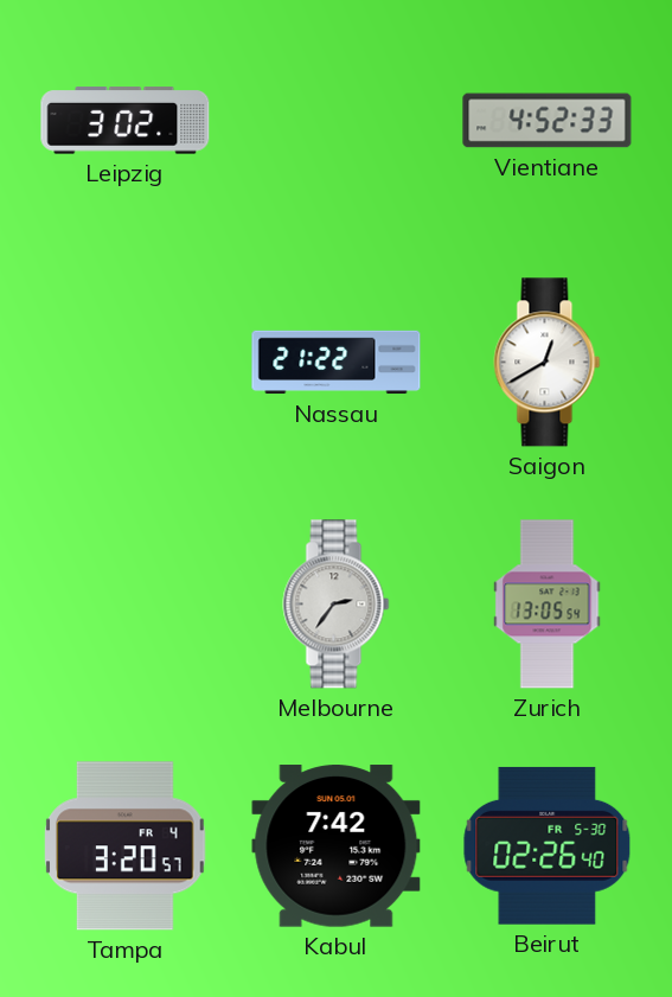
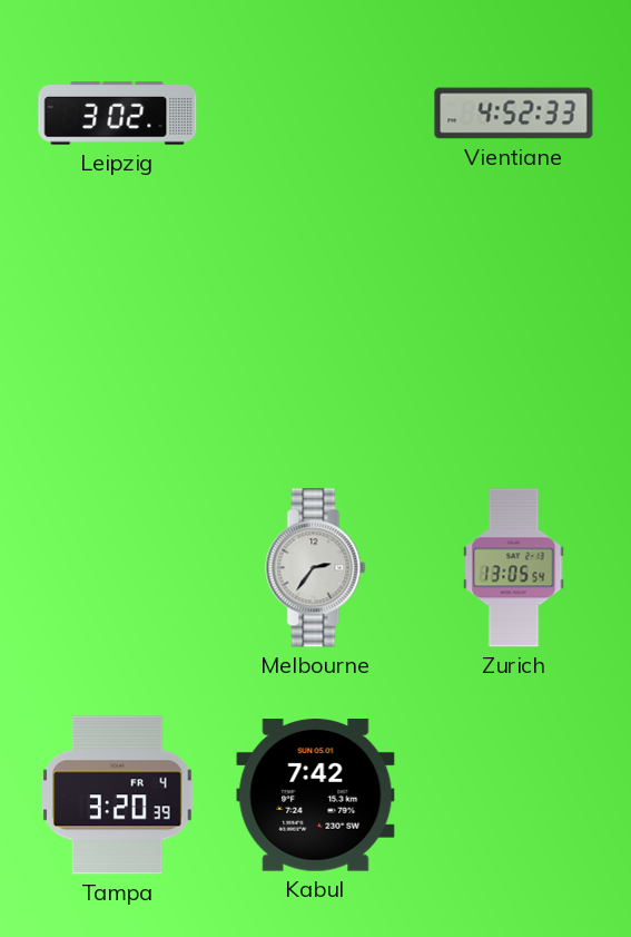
Nassau: 21:22 -> none
Saigon: 12:40 -> none
Tampa: 3:20:57 -> 3:20:39
Beirut: 02:26 -> none
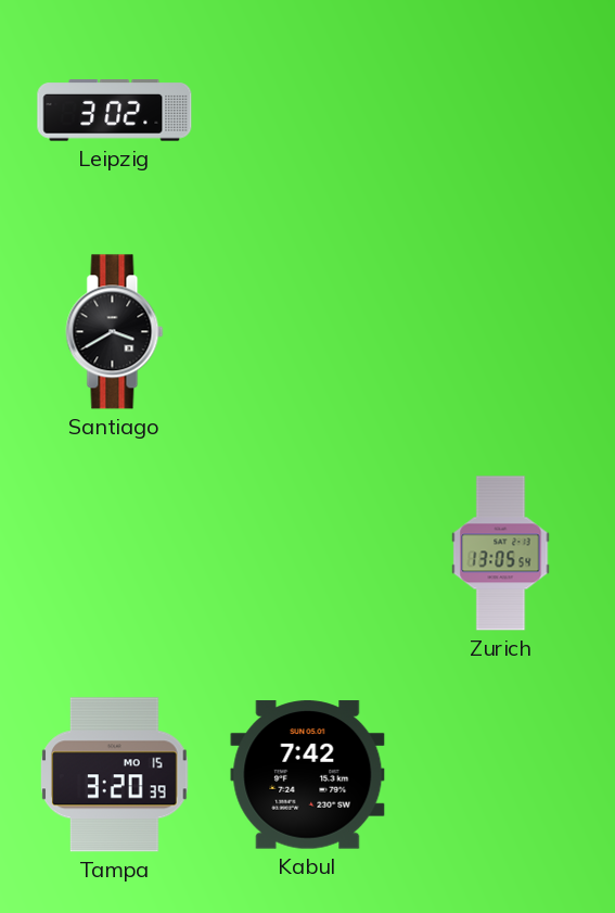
Vientiane: 4:52 -> none
Santiago: none -> 3:40
Melbourne: 2:36 -> none
Tampa date: FR 4 -> MO 15
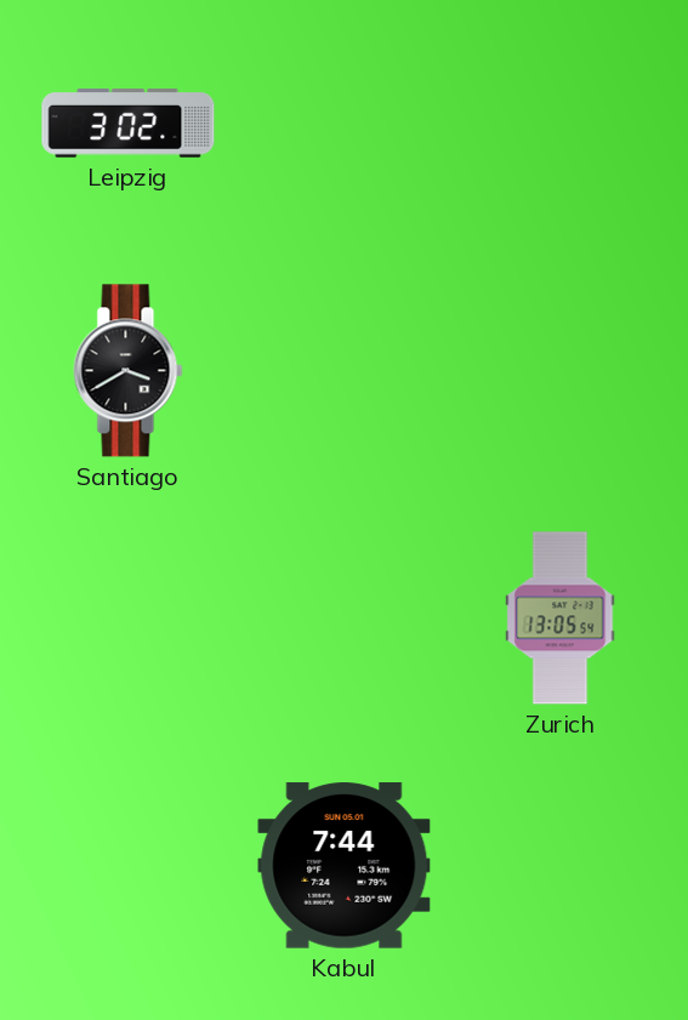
Tampa: 3:20 -> none
Kabul: 7:42 -> 7:44
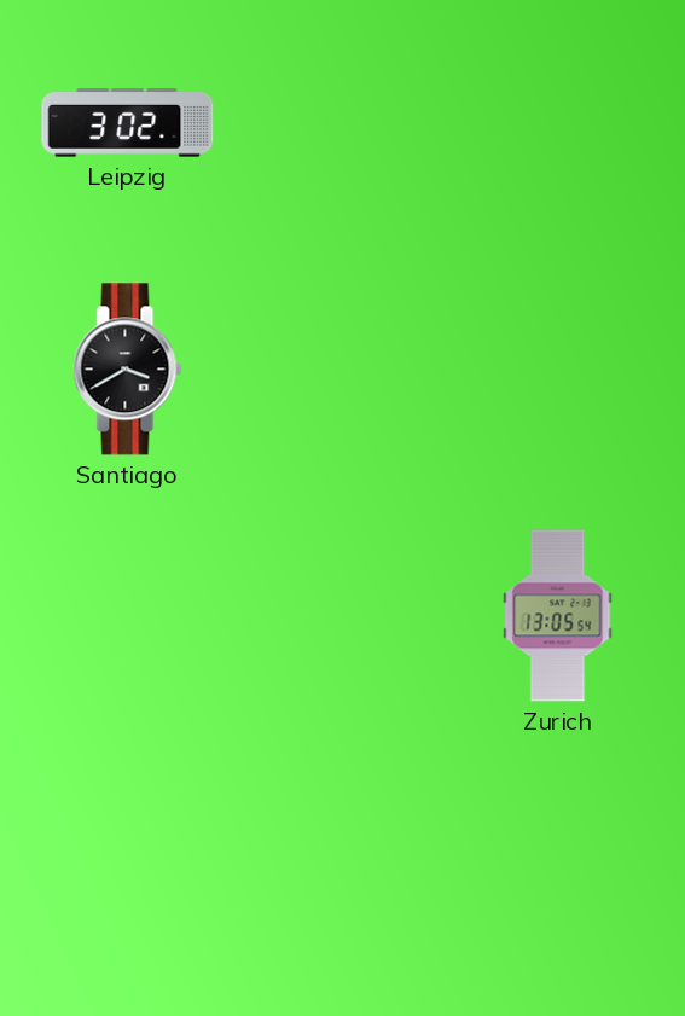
Kabul: 7:44 -> none
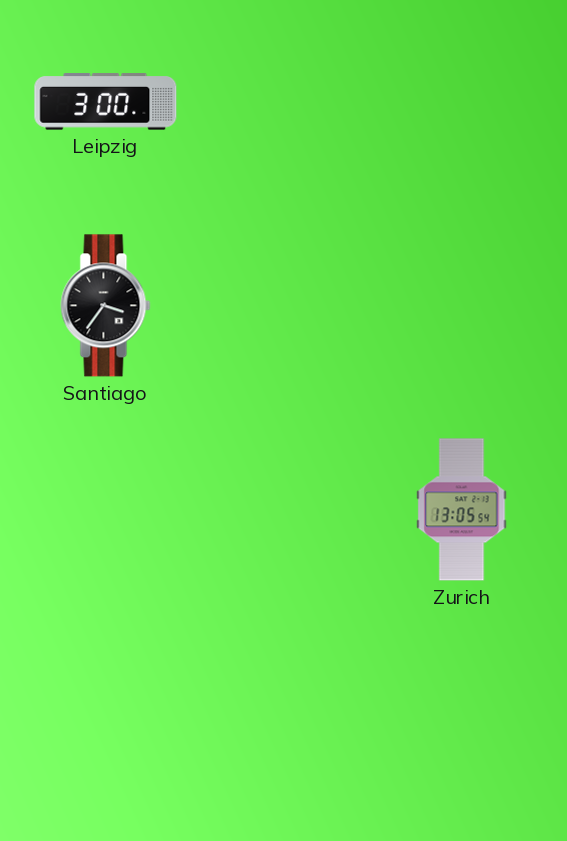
Leipzig: 3:02 -> 3:00
Santiago: 3:40 -> 3:36
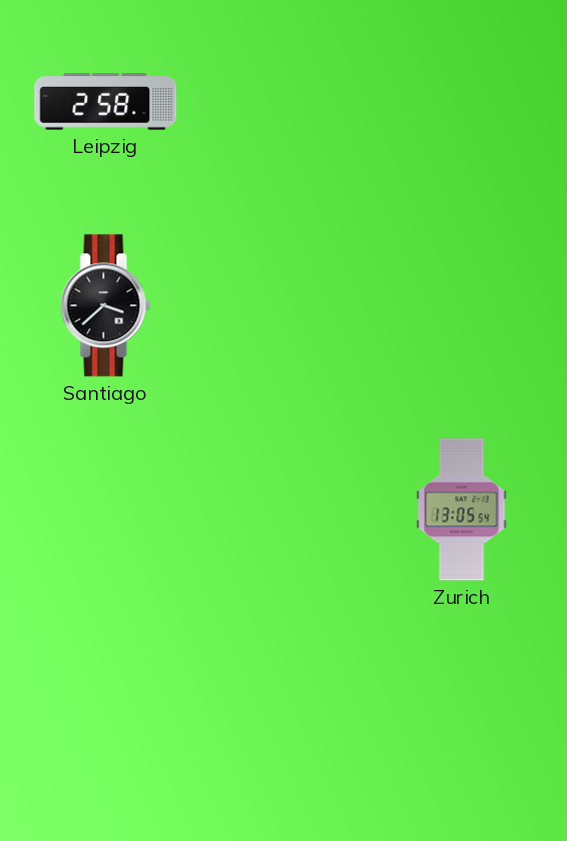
Leipzig: 3:00 -> 2:58
Santiago: 3:36 -> 3:38
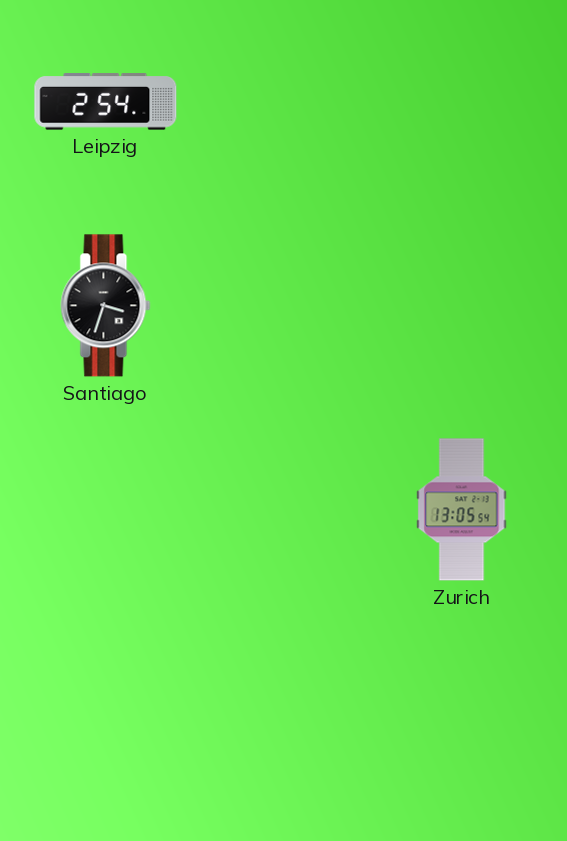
Leipzig: 2:58 -> 2:54
Santiago: 3:38 -> 3:33
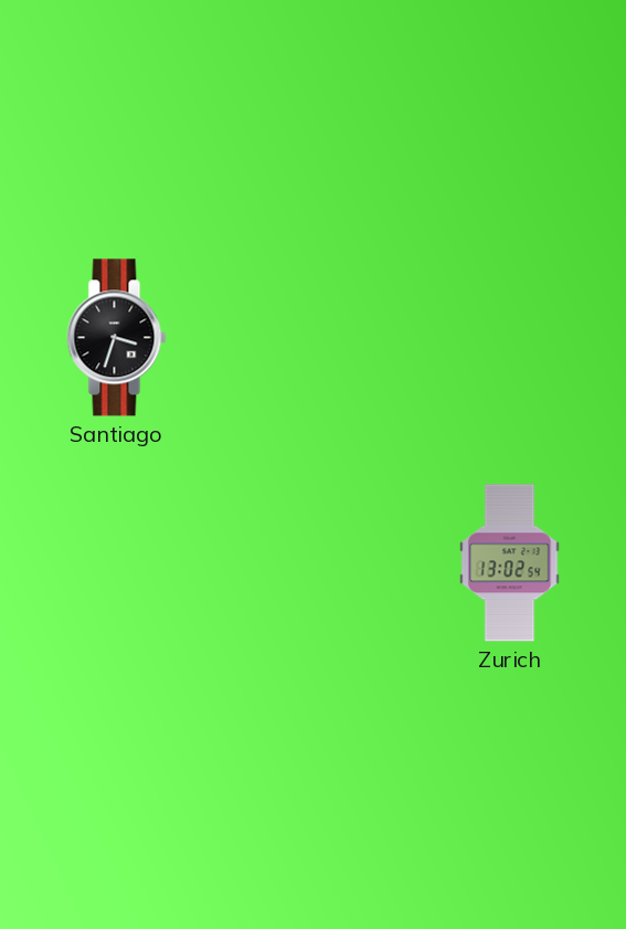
Leipzig: 2:54 -> none
Zurich: 13:05 -> 13:02
